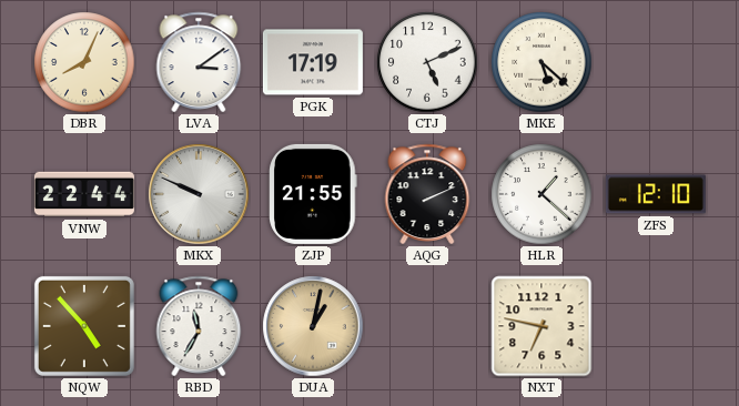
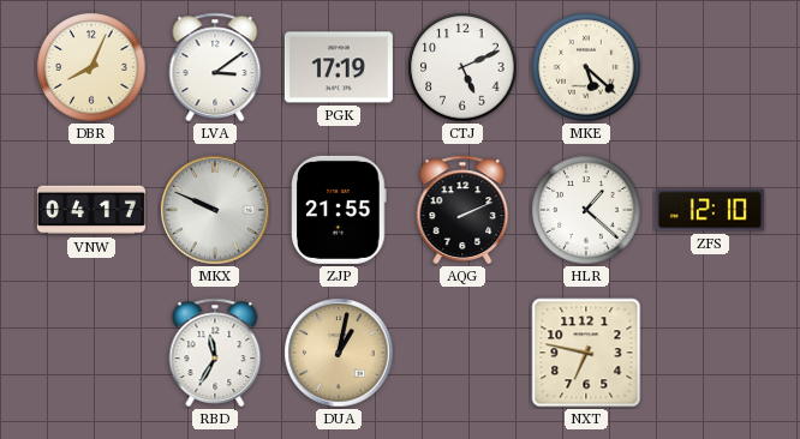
VNW: 22:44 -> 04:17
NQW: 4:53 -> none
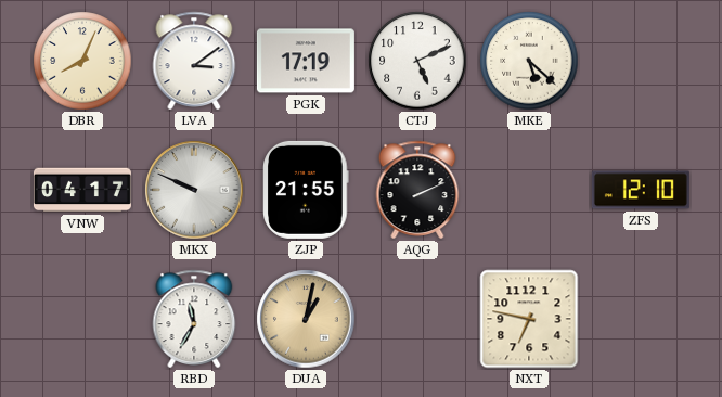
HLR: 1:22 -> none
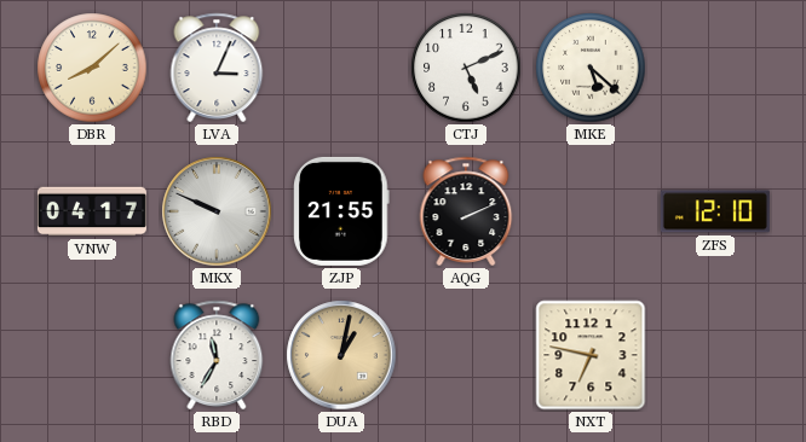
DBR: 8:04 -> 8:08
LVA: 3:09 -> 3:04
PGK: 17:19 -> none
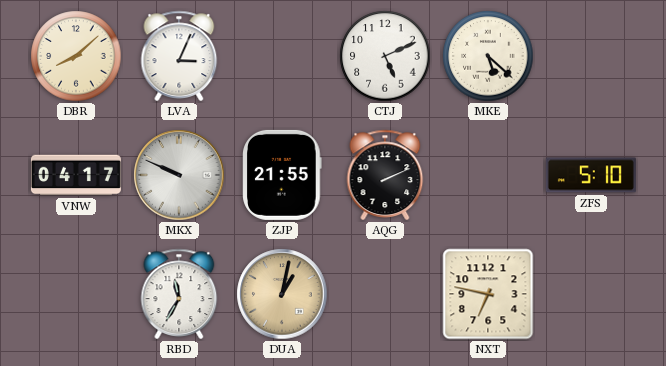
ZFS: 12:10 -> 5:10
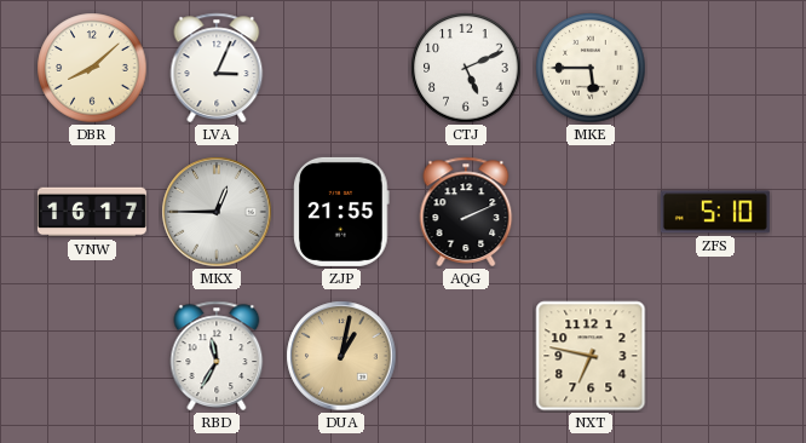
MKE: 5:22 -> 5:45
VNW: 04:17 -> 16:17
MKX: 9:49 -> 12:45
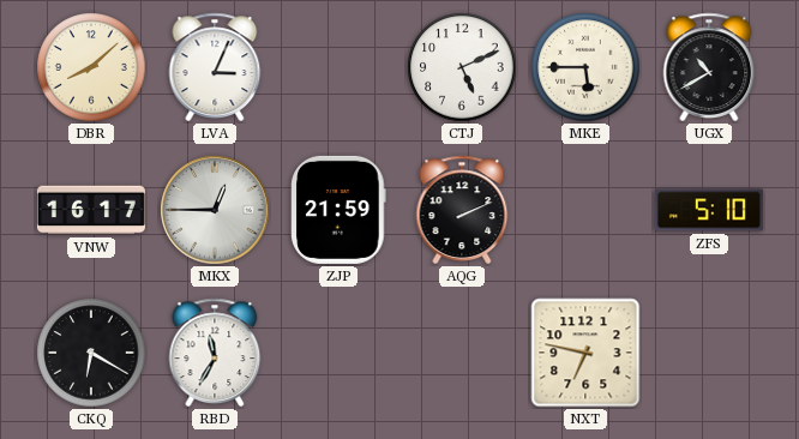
UGX: none -> 10:40
ZJP: 21:55 -> 21:59
CKQ: none -> 6:20
DUA: 1:02 -> none
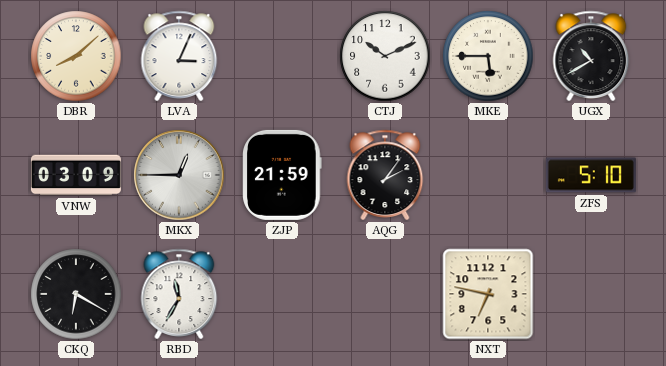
CTJ: 5:11 -> 10:11
VNW: 16:17 -> 03:09
AQG: 2:11 -> 2:06
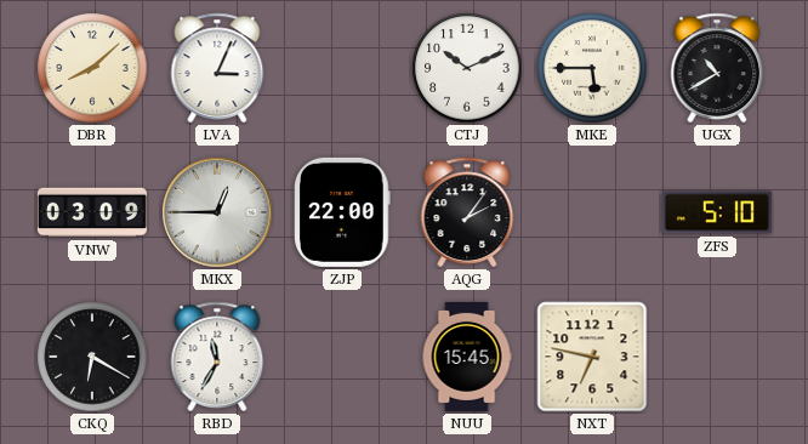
ZJP: 21:59 -> 22:00
NUU: none -> 15:45
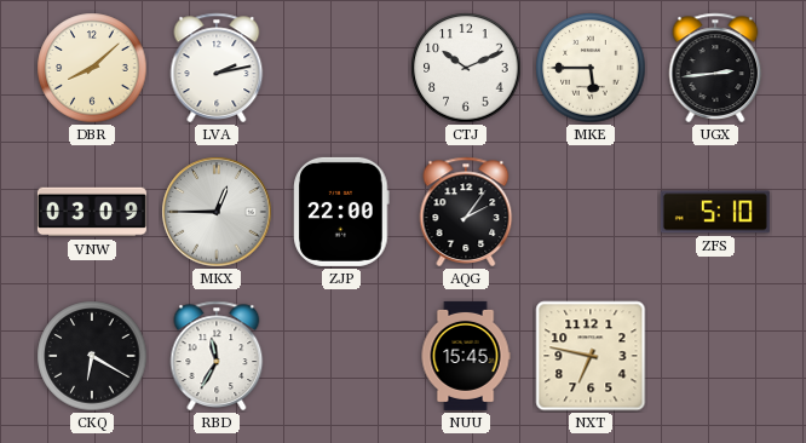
LVA: 3:04 -> 2:13
UGX: 10:40 -> 2:44
